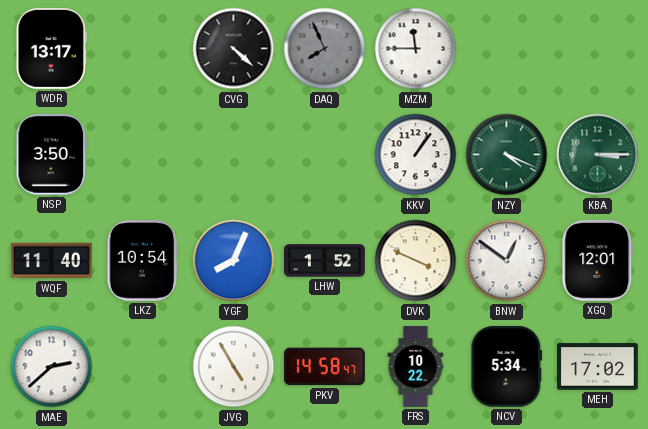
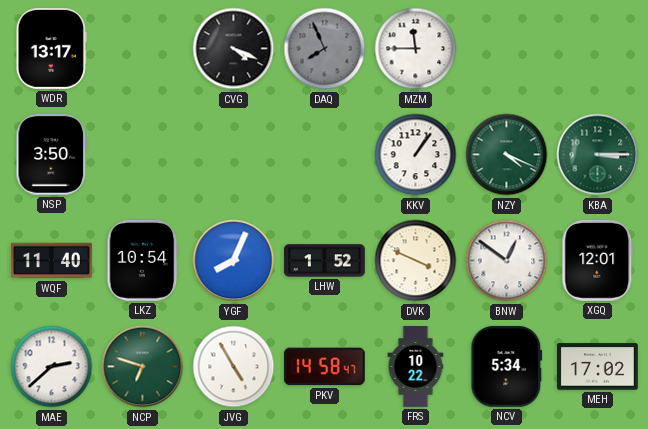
CVG: 4:22 -> 4:19
NCP: none -> 6:48
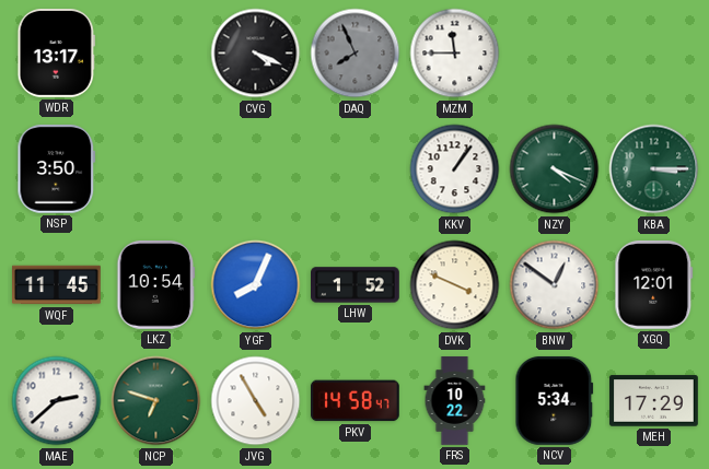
WQF: 11:40 -> 11:45
MEH: 17:02 -> 17:29
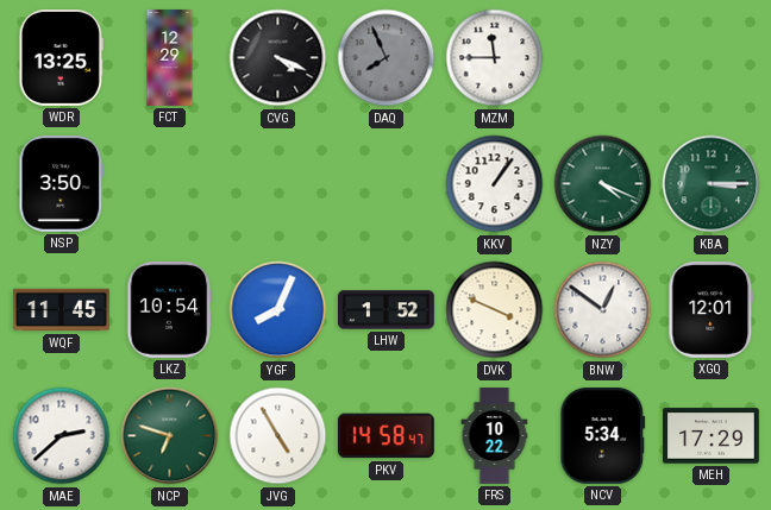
WDR: 13:17 -> 13:25
FCT: none -> 12:29
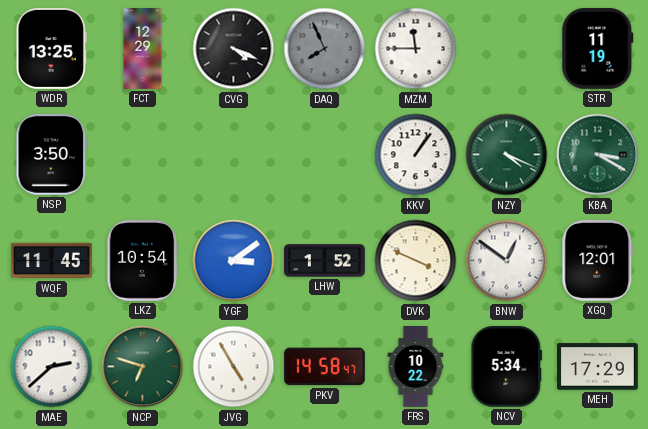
STR: none -> 11:19
KBA: 3:15 -> 3:20
YGF: 8:04 -> 3:09
